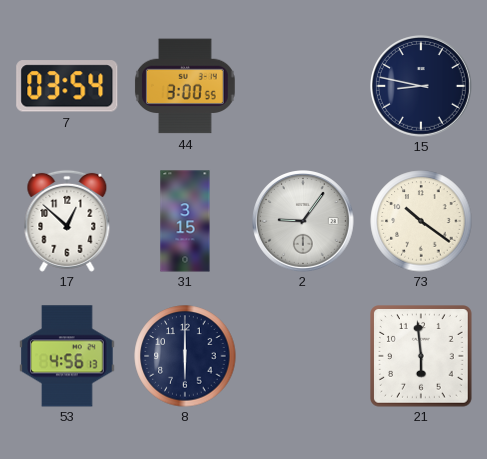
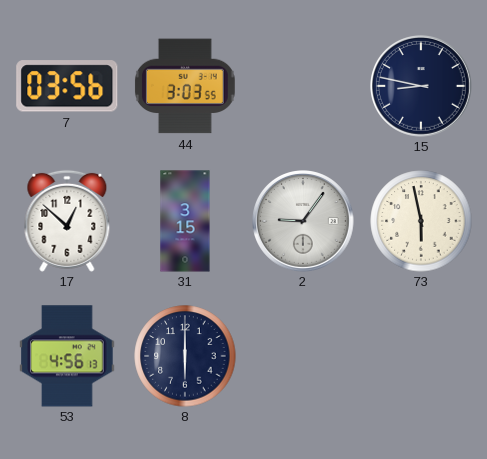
7: 03:54 -> 03:56
44: 3:00 -> 3:03
73: 10:21 -> 5:58
21: 5:59 -> none
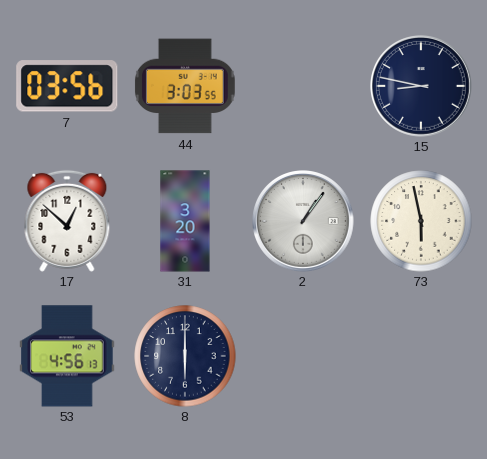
31: 3:15 -> 3:20
2: 9:06 -> 1:06
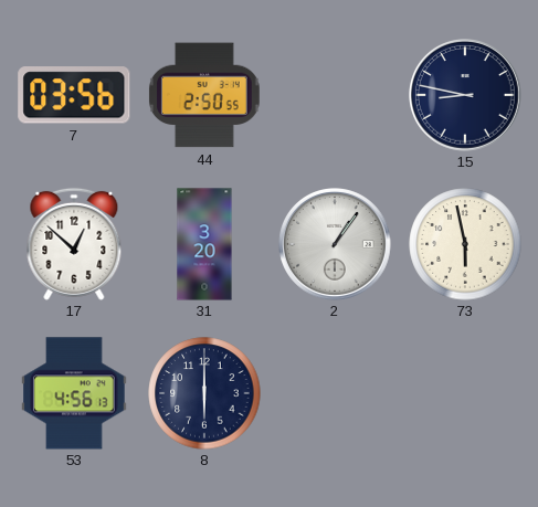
44: 3:03 -> 2:50
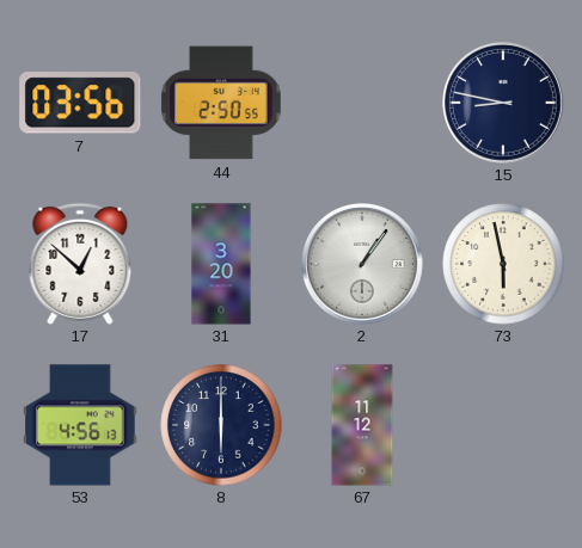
67: none -> 11:12
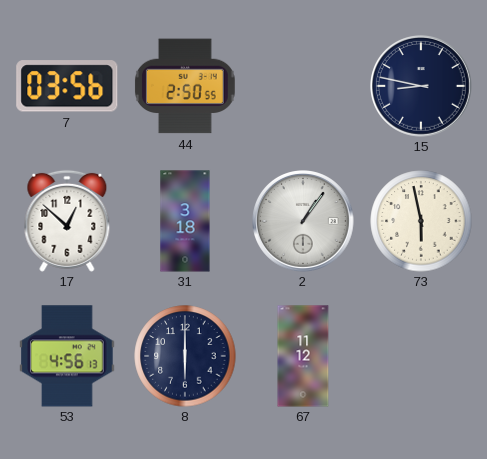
31: 3:20 -> 3:18
